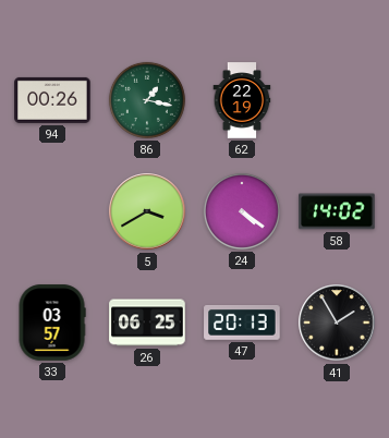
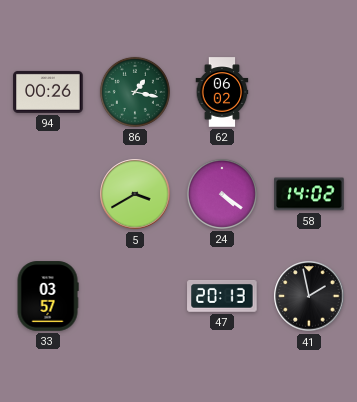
62: 22:19 -> 06:02
26: 06:25 -> none
41: 1:55 -> 1:58
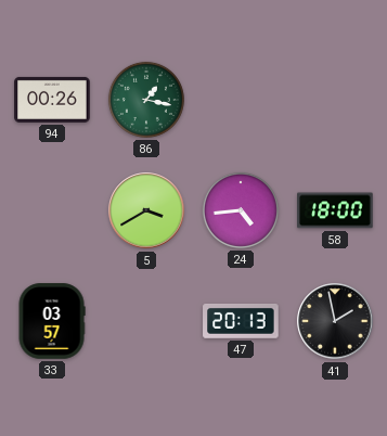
62: 06:02 -> none
24: 4:21 -> 4:44
58: 14:02 -> 18:00
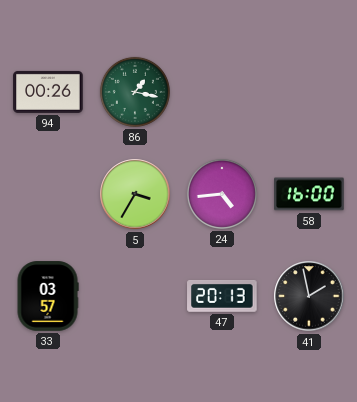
5: 3:40 -> 3:35
58: 18:00 -> 16:00
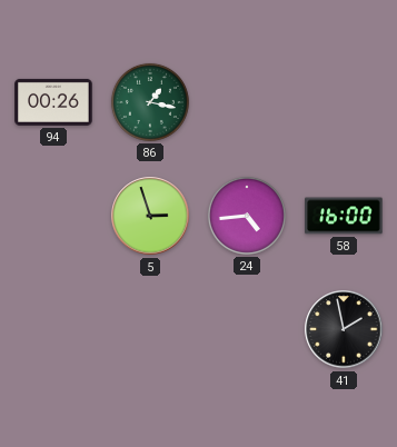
5: 3:35 -> 2:57
33: 03:57 -> none
47: 20:13 -> none
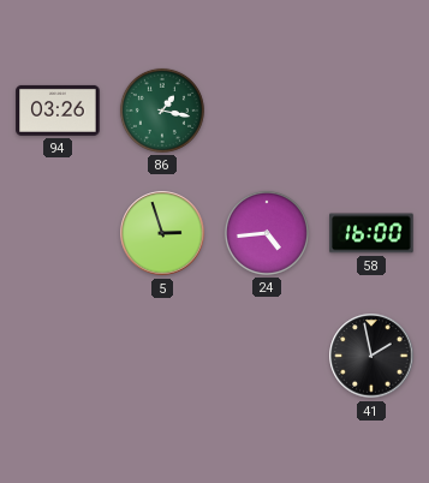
94: 00:26 -> 03:26
